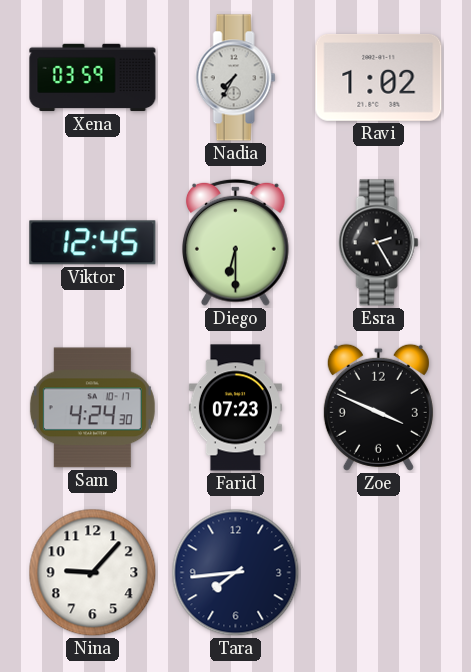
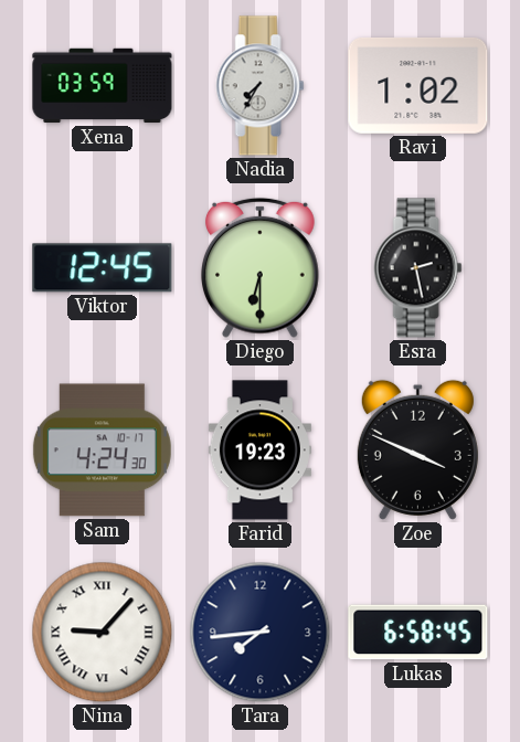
Esra: 2:25 -> 2:28
Farid: 07:23 -> 19:23
Nina numerals: Arabic -> Roman
Lukas: none -> 6:58
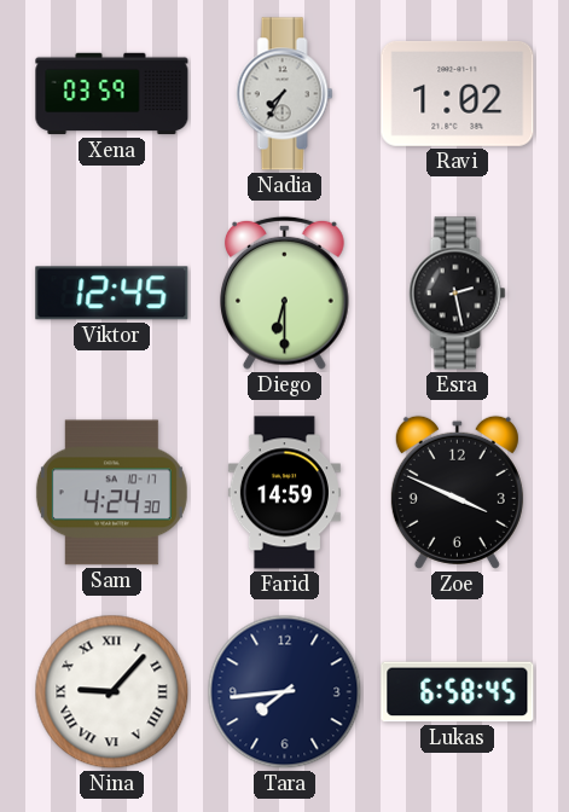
Farid: 19:23 -> 14:59
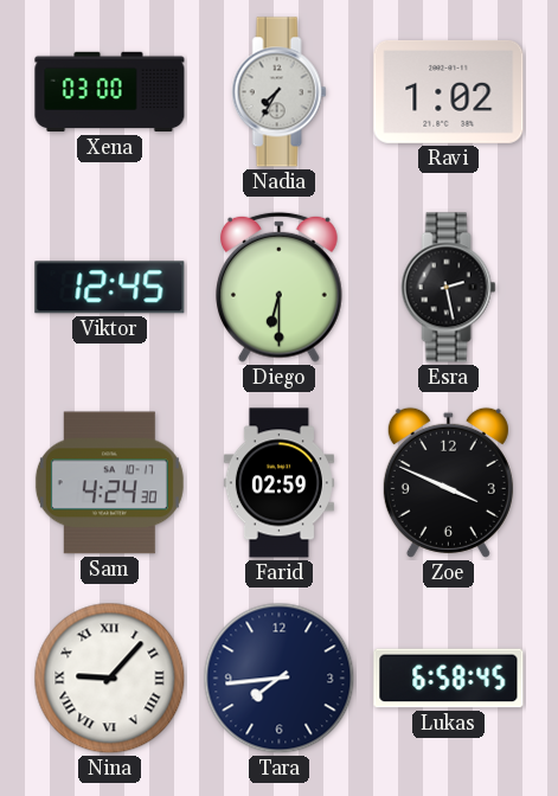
Xena: 03:59 -> 03:00
Farid: 14:59 -> 02:59
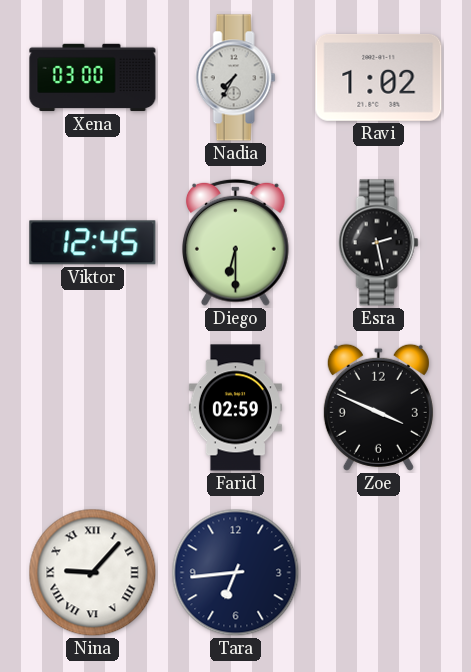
Sam: 4:24 -> none
Tara: 7:44 -> 6:44
Lukas: 6:58 -> none
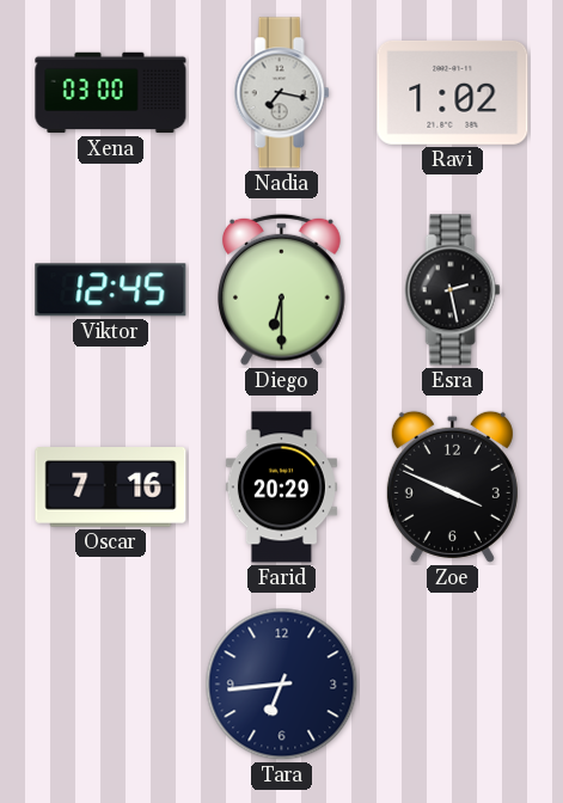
Nadia: 7:35 -> 7:17
Oscar: none -> 7:16
Farid: 02:59 -> 20:29
Nina: 9:07 -> none
